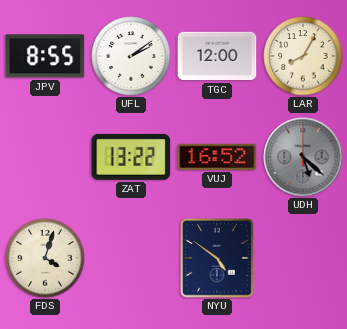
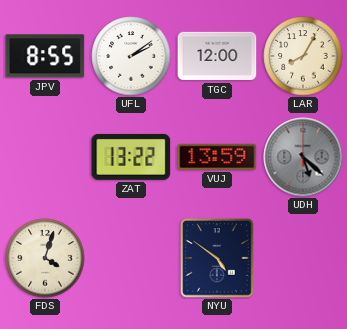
VUJ: 16:52 -> 13:59
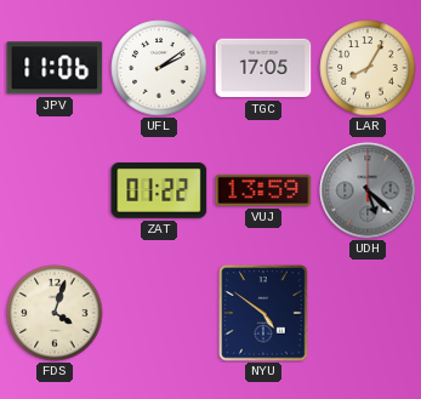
JPV: 8:55 -> 11:06
TGC: 12:00 -> 17:05
ZAT: 13:22 -> 01:22
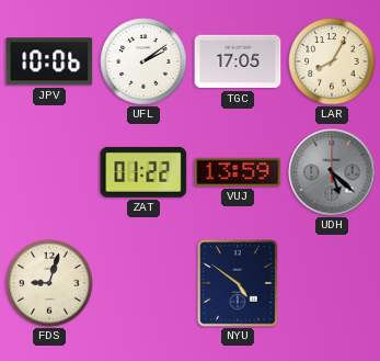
JPV: 11:06 -> 10:06
FDS: 4:03 -> 9:03
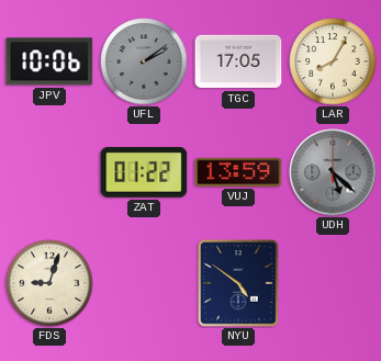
UFL dial: white -> grey
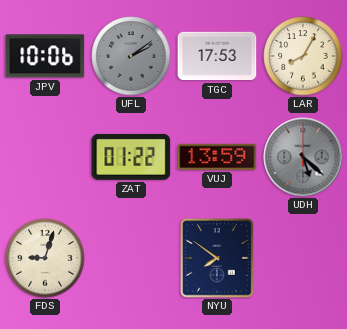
TGC: 17:05 -> 17:53
NYU: 4:51 -> 7:51
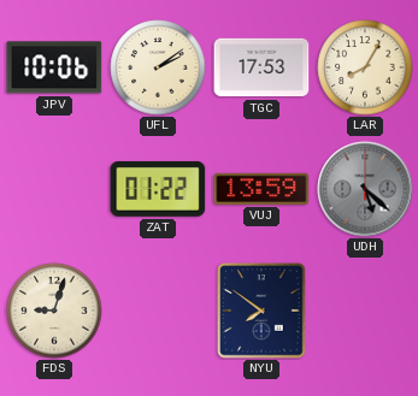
UFL dial: grey -> cream
